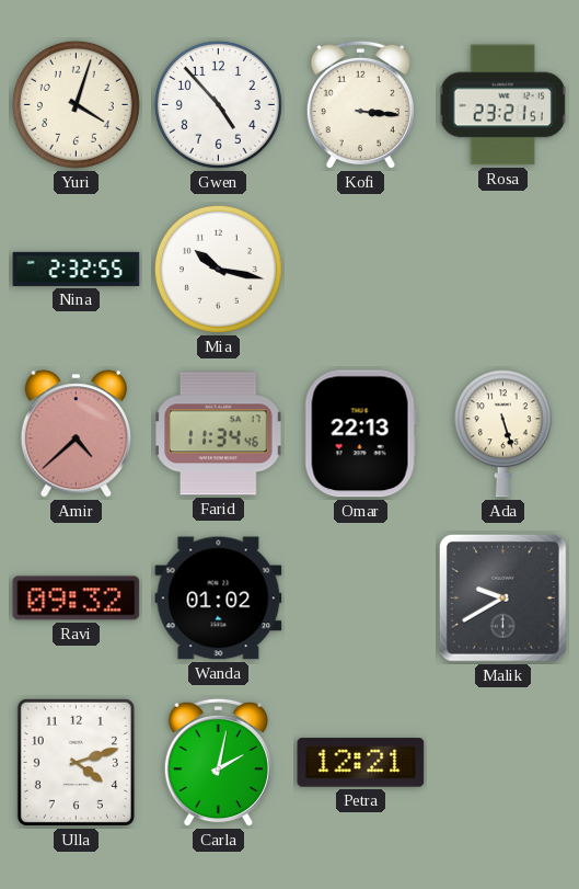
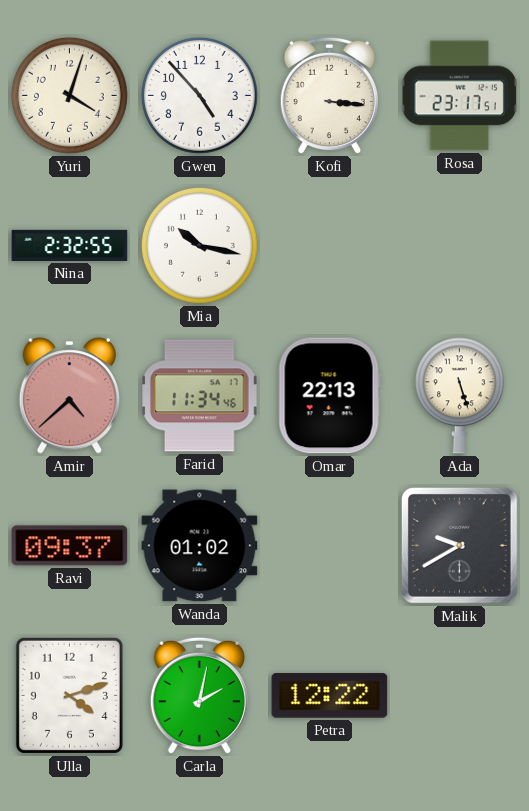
Rosa: 23:21 -> 23:17
Ravi: 09:32 -> 09:37
Petra: 12:21 -> 12:22
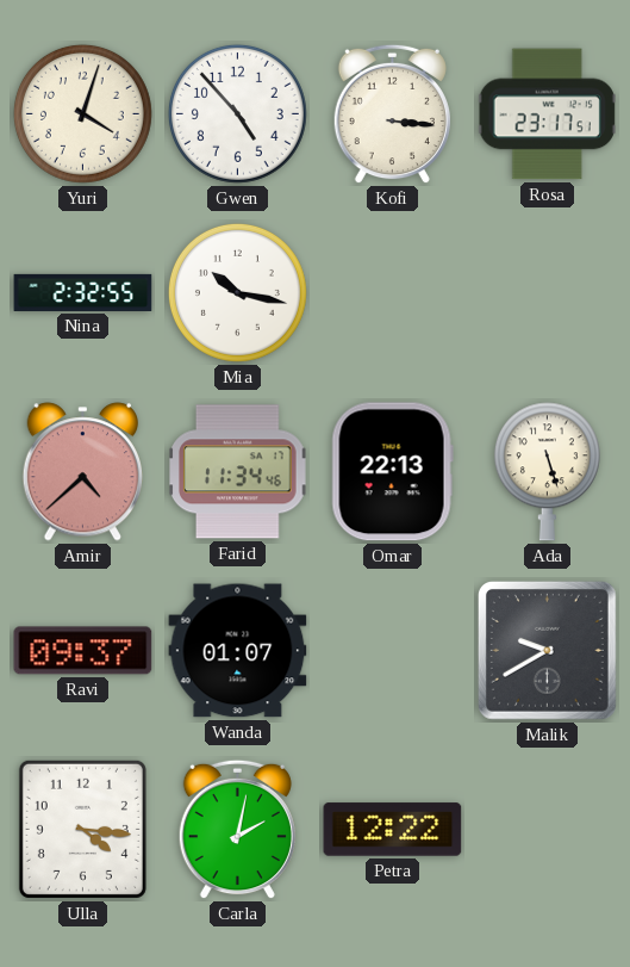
Wanda: 01:02 -> 01:07
Ulla: 4:12 -> 4:16
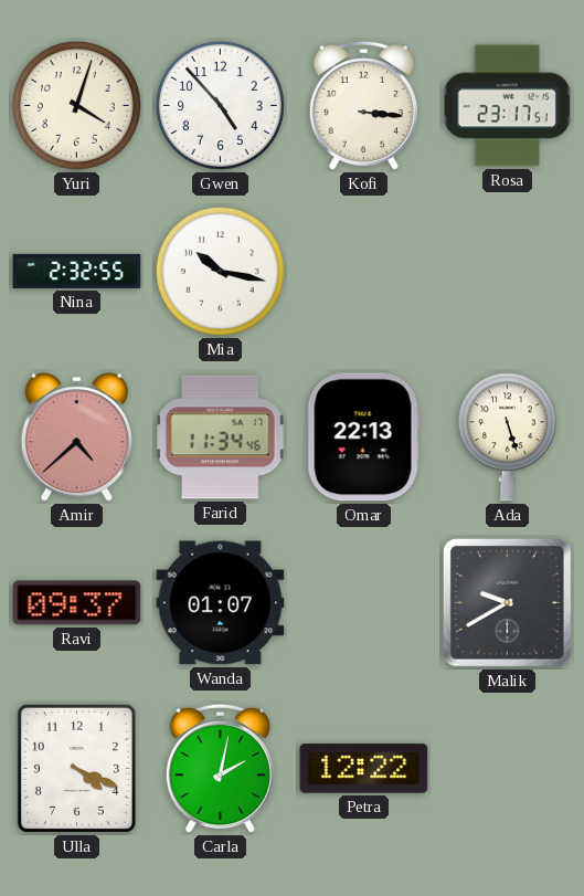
Ulla: 4:16 -> 4:19
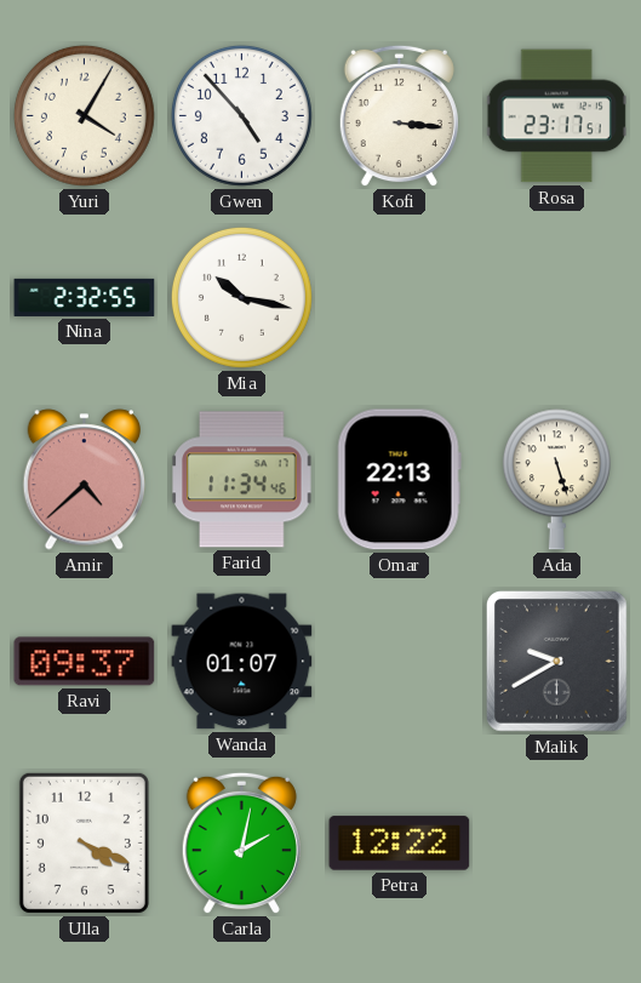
Yuri: 4:03 -> 4:05
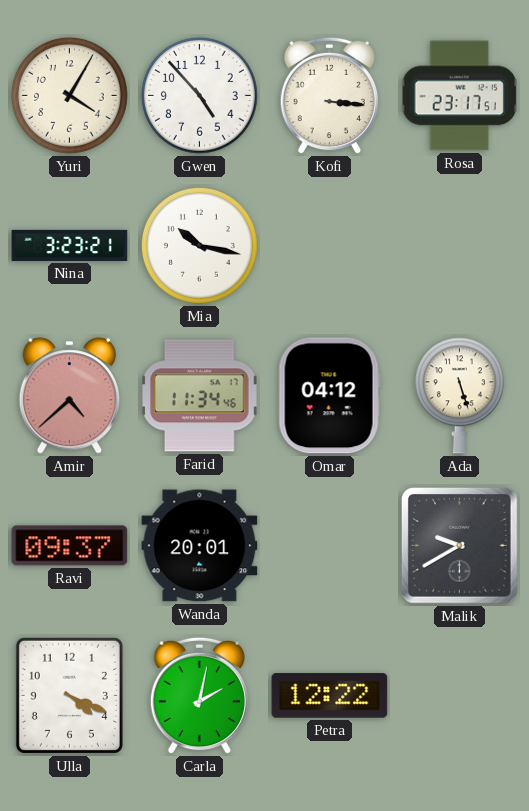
Nina: 2:32 -> 3:23
Omar: 22:13 -> 04:12
Wanda: 01:07 -> 20:01
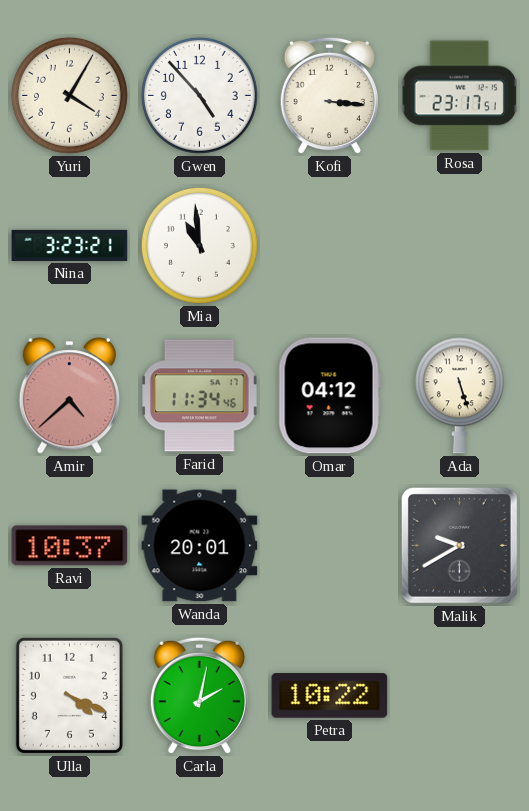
Mia: 10:17 -> 10:59
Ravi: 09:37 -> 10:37
Petra: 12:22 -> 10:22
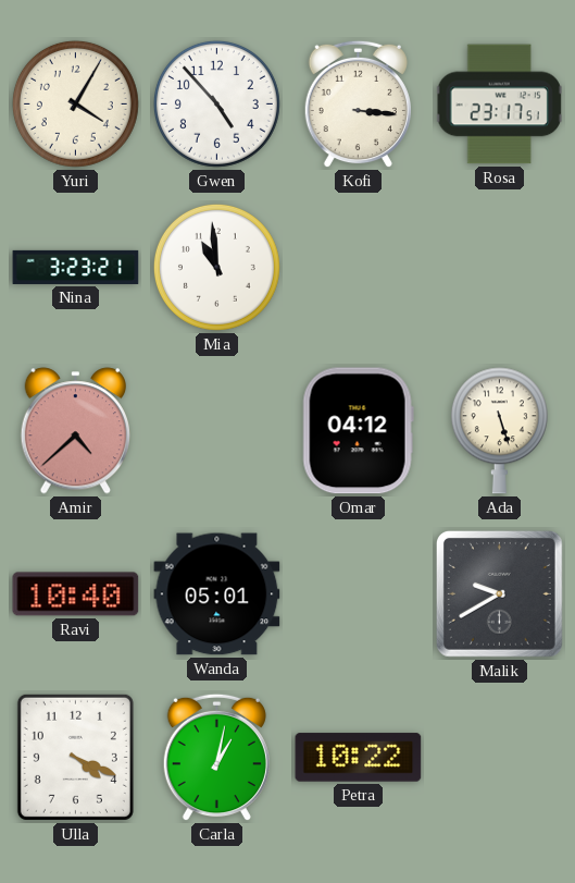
Farid: 11:34 -> none
Ravi: 10:37 -> 10:40
Wanda: 20:01 -> 05:01
Carla: 2:02 -> 1:02
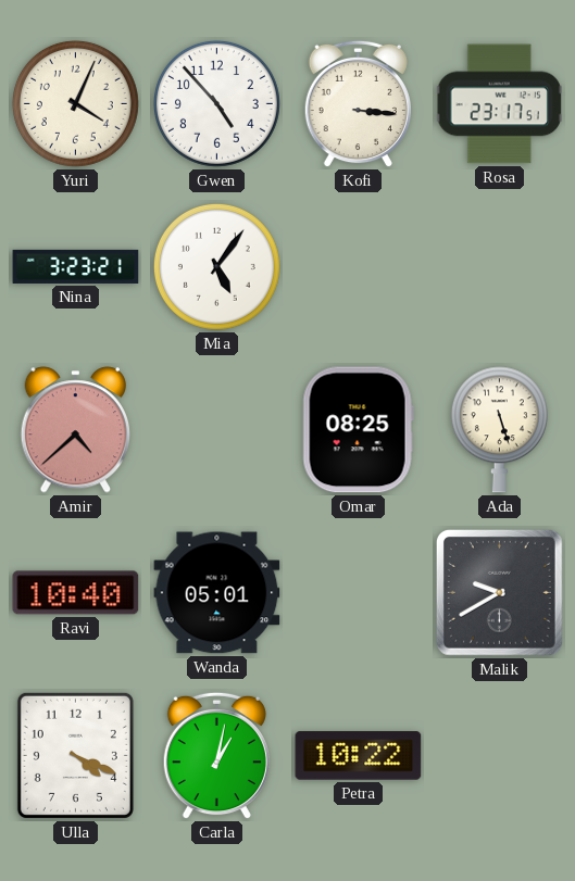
Yuri: 4:05 -> 4:04
Mia: 10:59 -> 5:06
Omar: 04:12 -> 08:25
